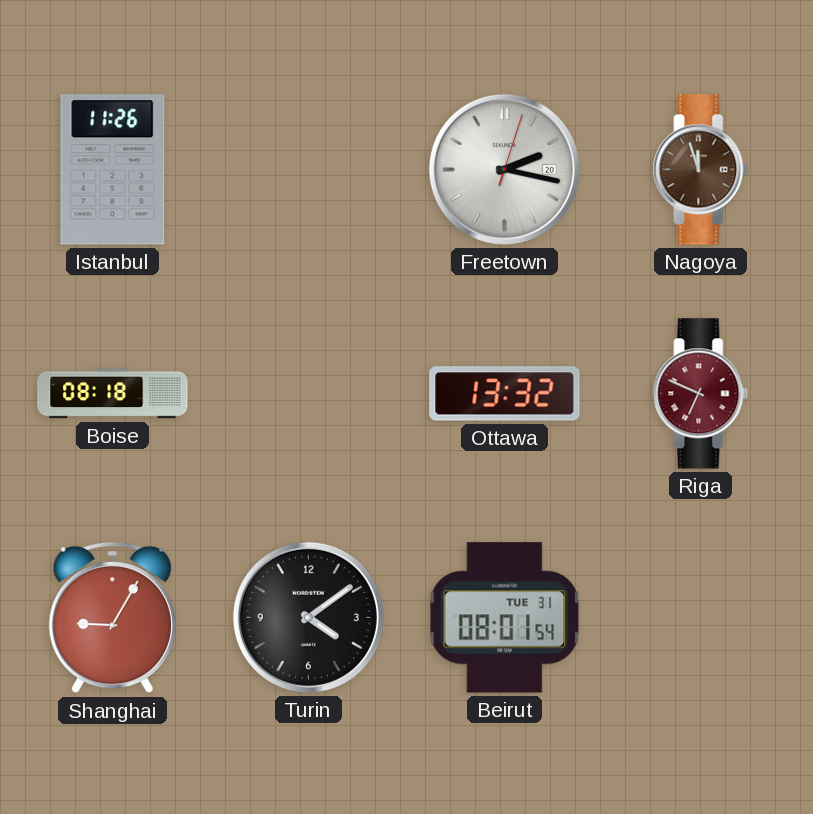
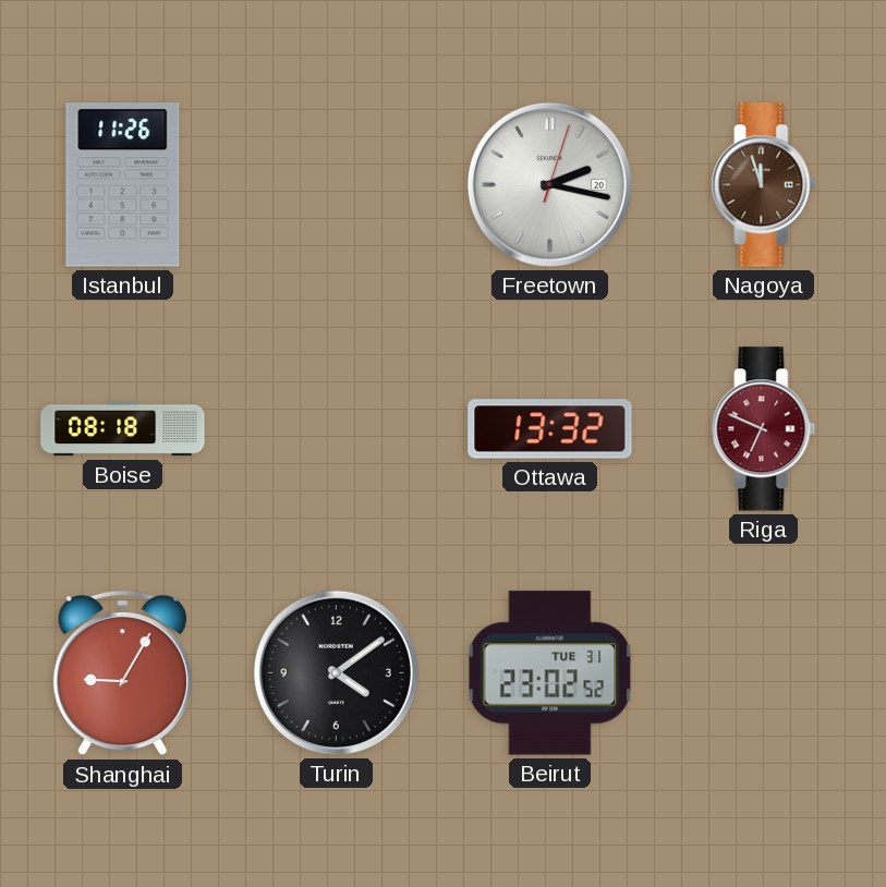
Beirut: 08:01 -> 23:02
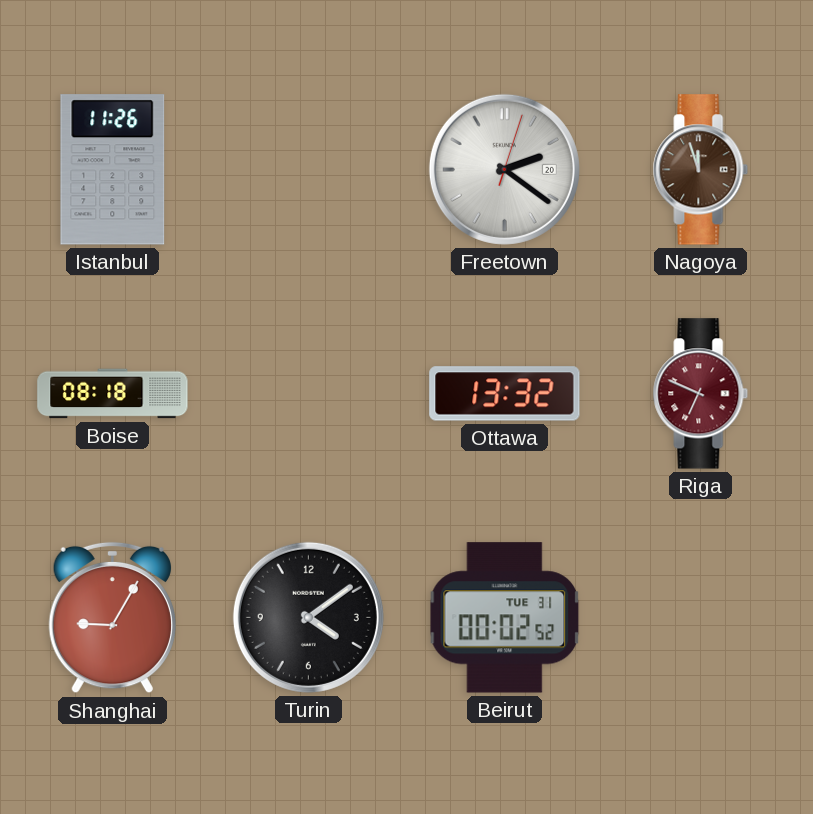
Freetown: 2:17 -> 2:21
Beirut: 23:02 -> 00:02
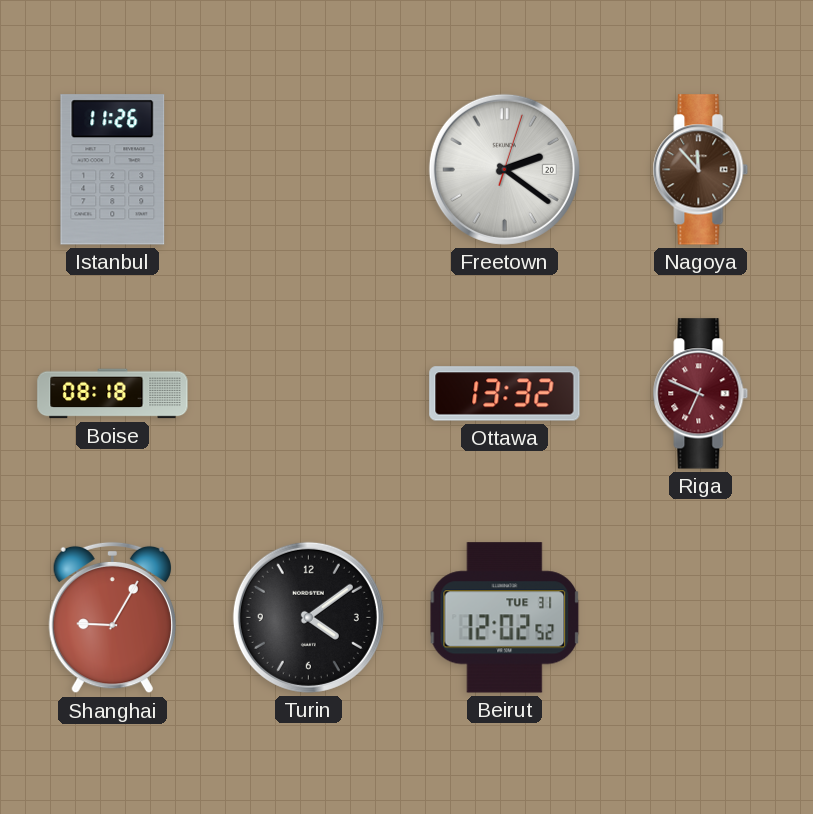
Nagoya: 11:57 -> 11:53
Beirut: 00:02 -> 12:02
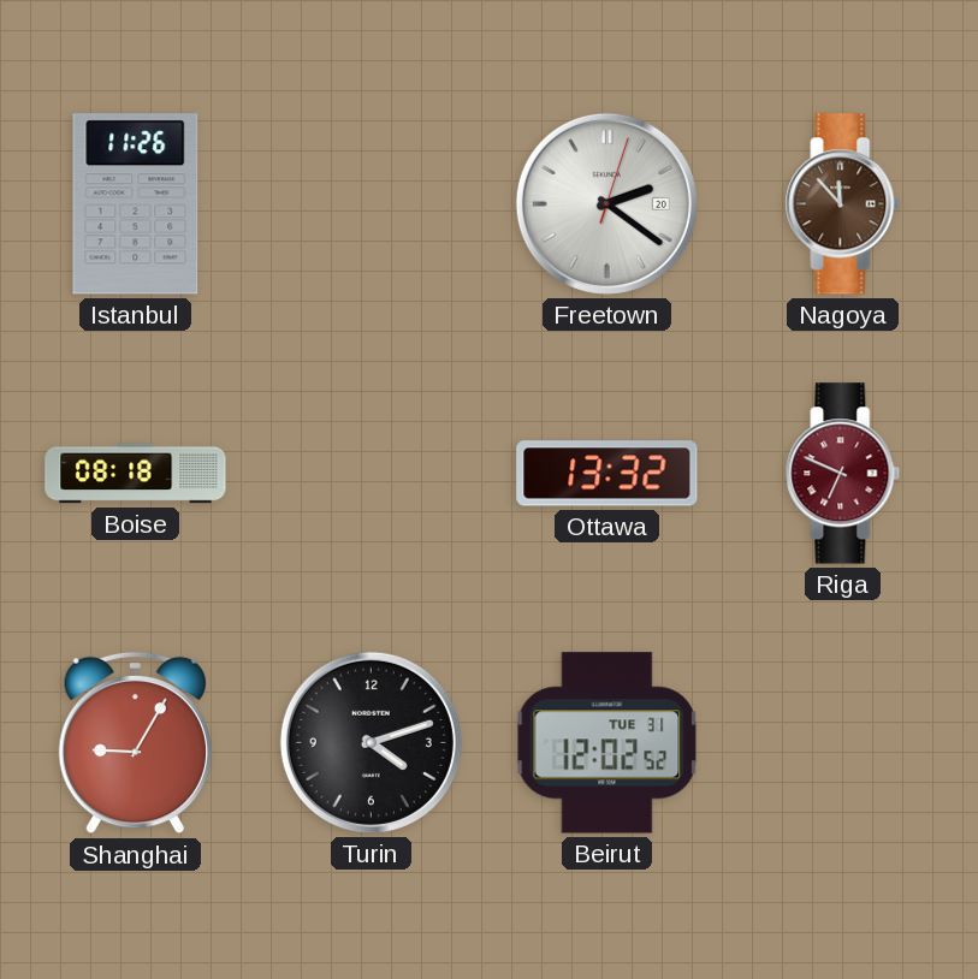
Turin: 4:09 -> 4:12
